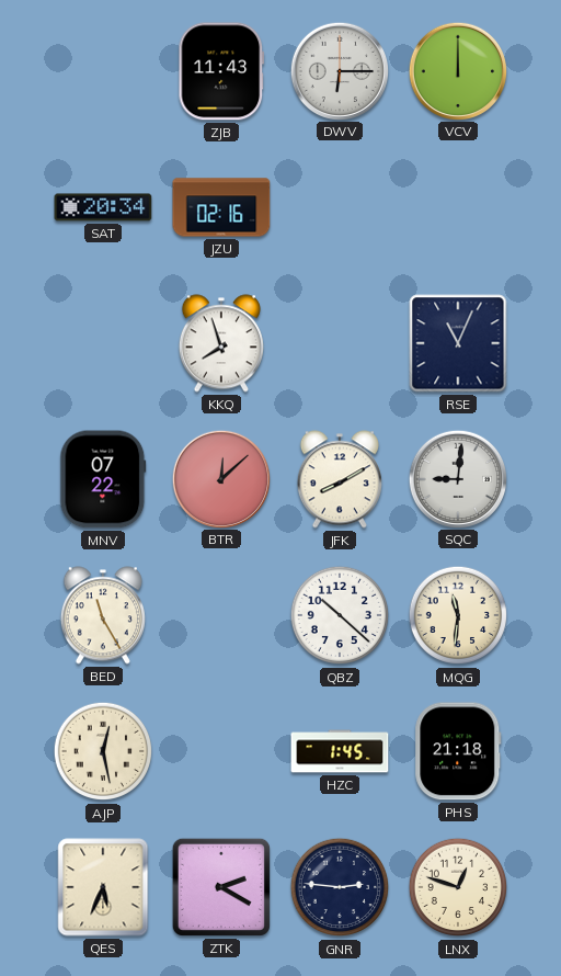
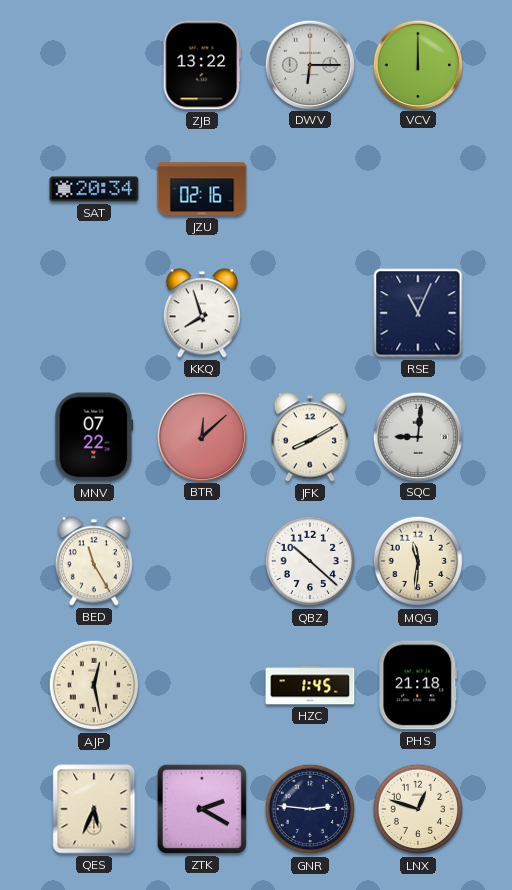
ZJB: 11:43 -> 13:22
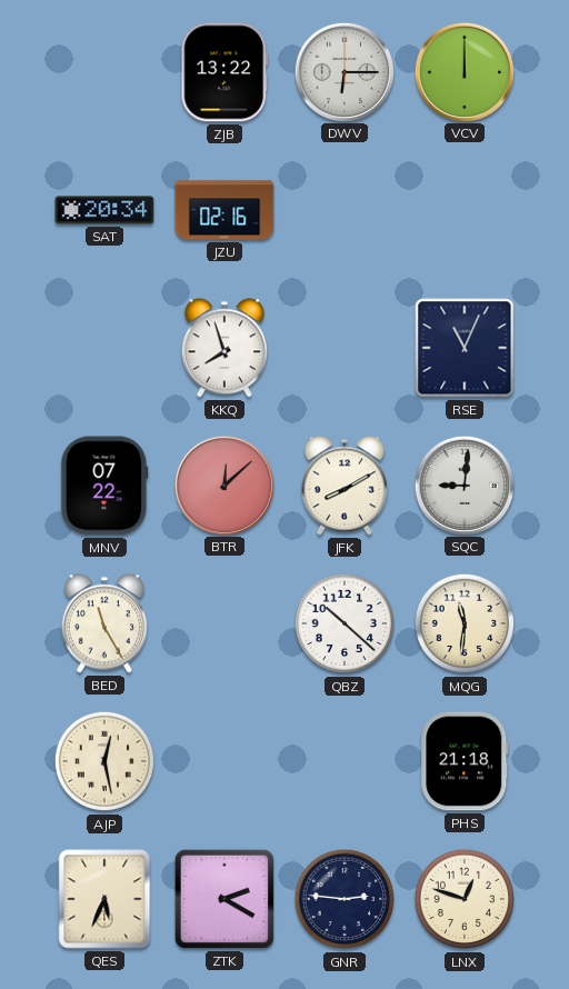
HZC: 1:45 -> none
